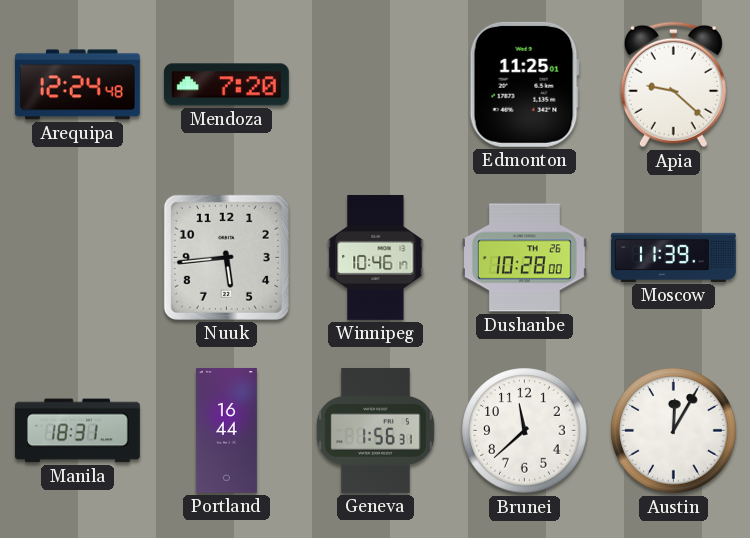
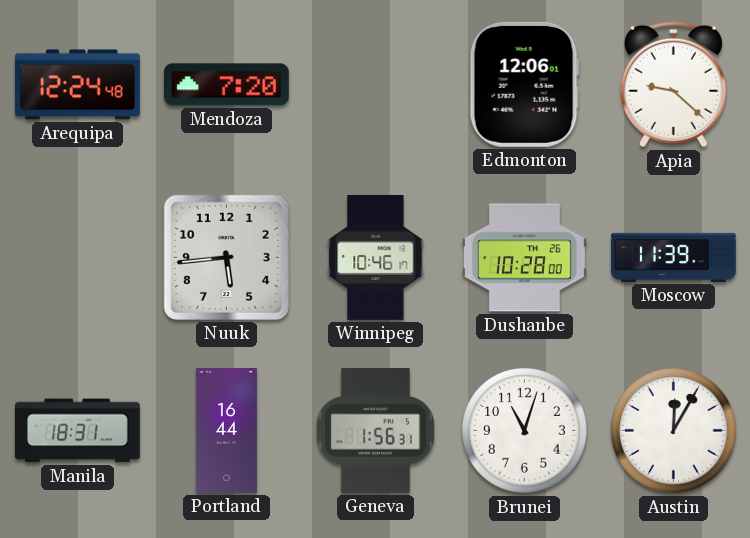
Edmonton: 11:25 -> 12:06
Brunei: 11:38 -> 11:03
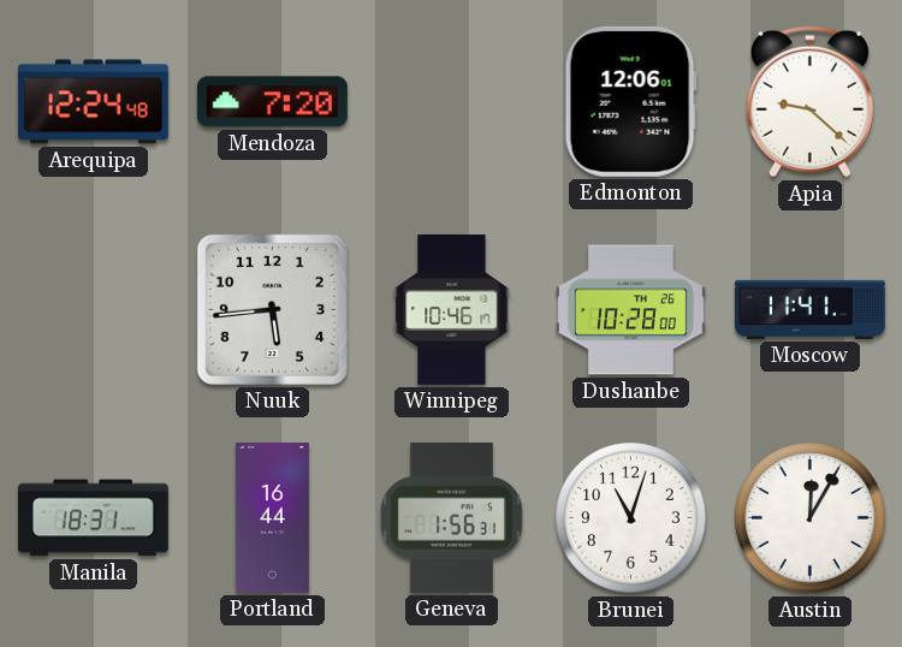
Moscow: 11:39 -> 11:41
